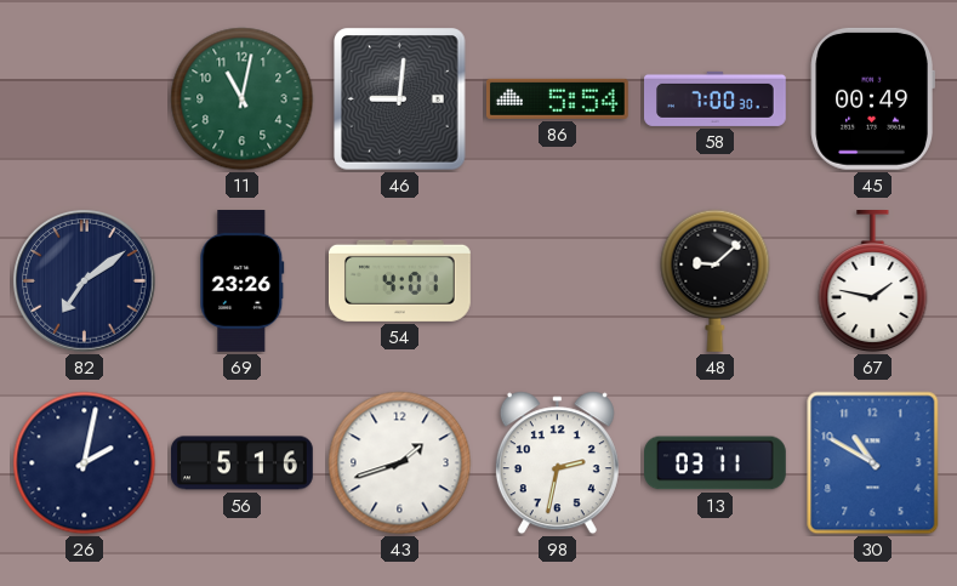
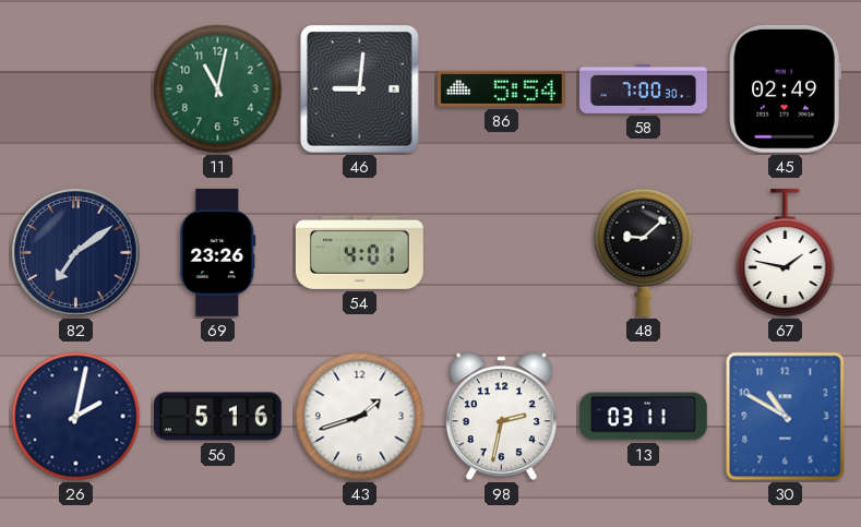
45: 00:49 -> 02:49
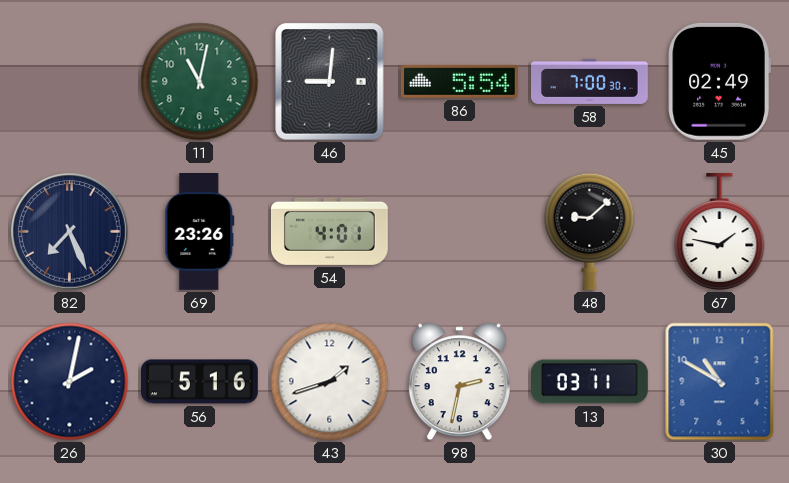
82: 7:09 -> 7:26
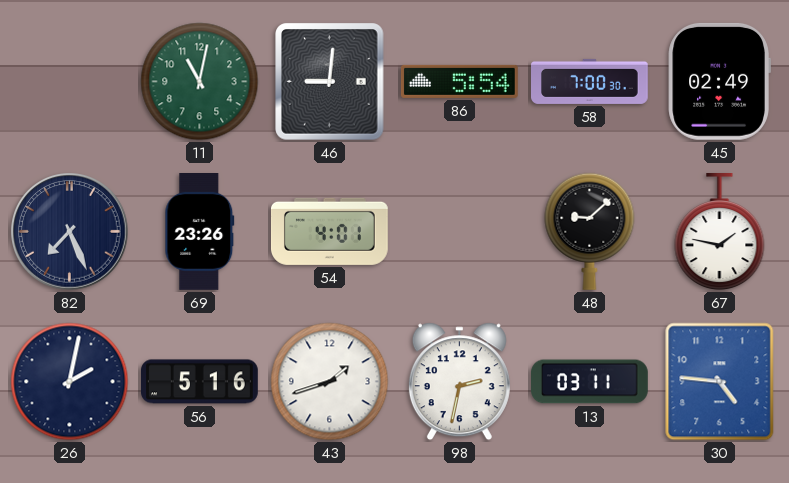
30: 10:50 -> 4:46
